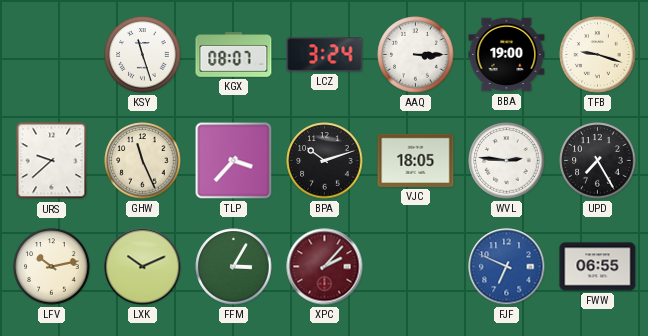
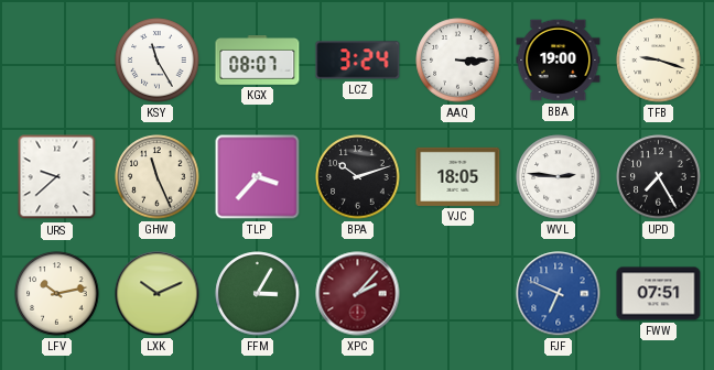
KSY: 11:27 -> 11:25
FWW: 06:55 -> 07:51
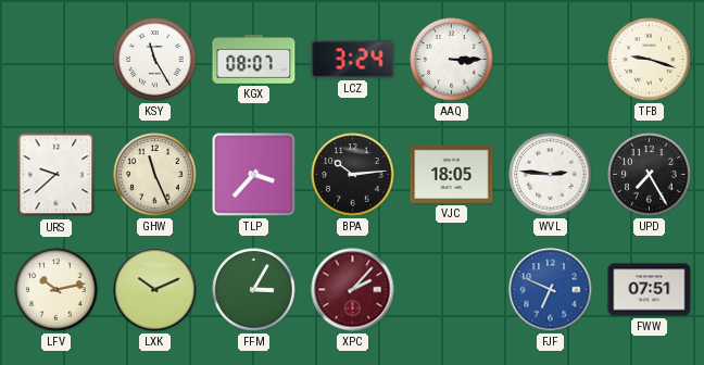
BBA: 19:00 -> none
BPA: 10:12 -> 10:14
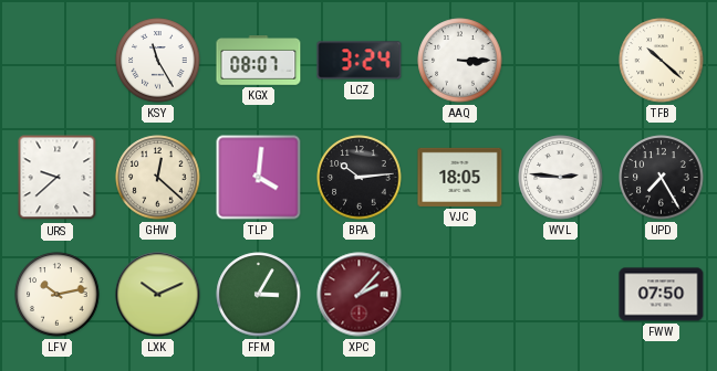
TFB: 9:18 -> 10:22
GHW: 11:26 -> 12:22
TLP: 3:37 -> 4:01
FJF: 6:49 -> none
FWW: 07:51 -> 07:50
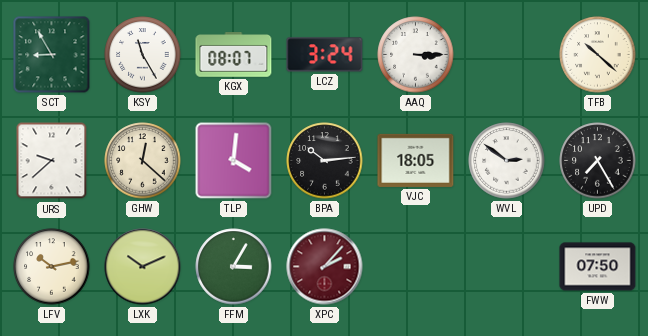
SCT: none -> 8:55
WVL: 2:46 -> 2:51
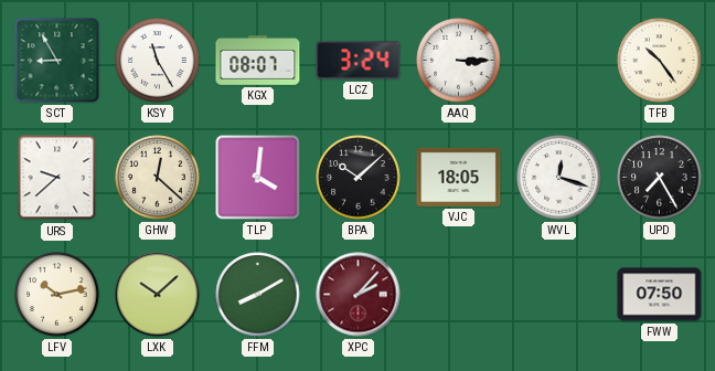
TFB: 10:22 -> 10:24
BPA: 10:14 -> 10:08
WVL: 2:51 -> 12:18
LXK: 10:11 -> 10:08
FFM: 3:05 -> 8:10
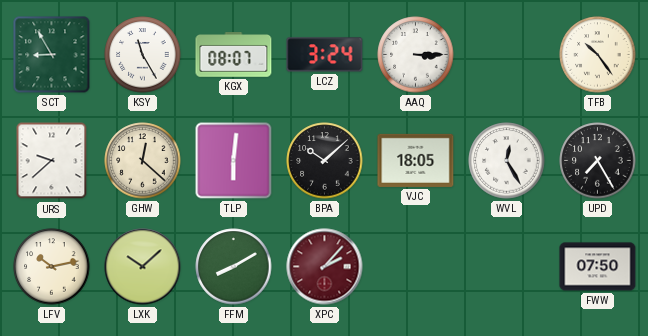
TLP: 4:01 -> 6:01
WVL: 12:18 -> 12:25
